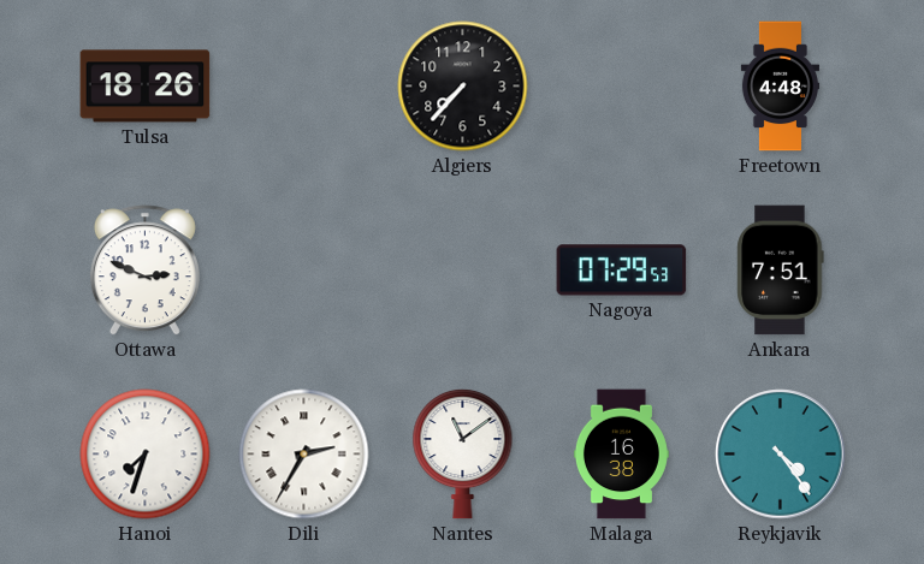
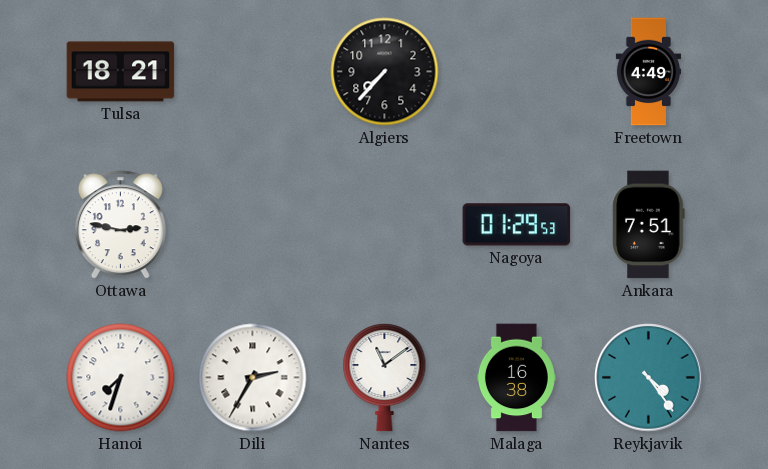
Tulsa: 18:26 -> 18:21
Freetown: 4:48 -> 4:49
Ottawa: 2:49 -> 2:47
Nagoya: 07:29 -> 01:29
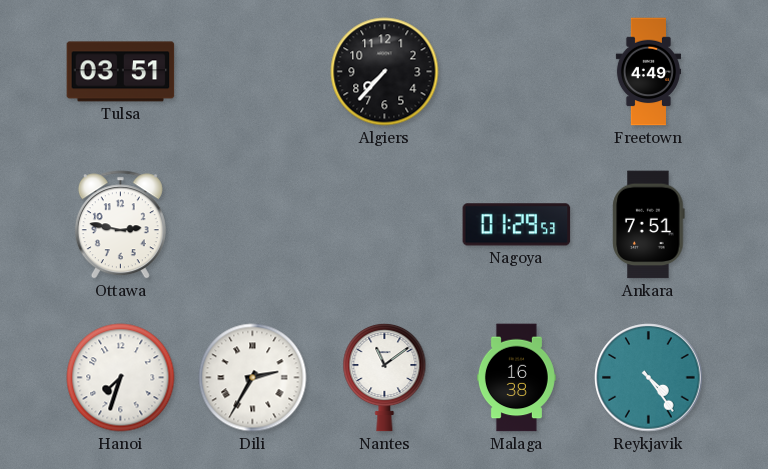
Tulsa: 18:21 -> 03:51
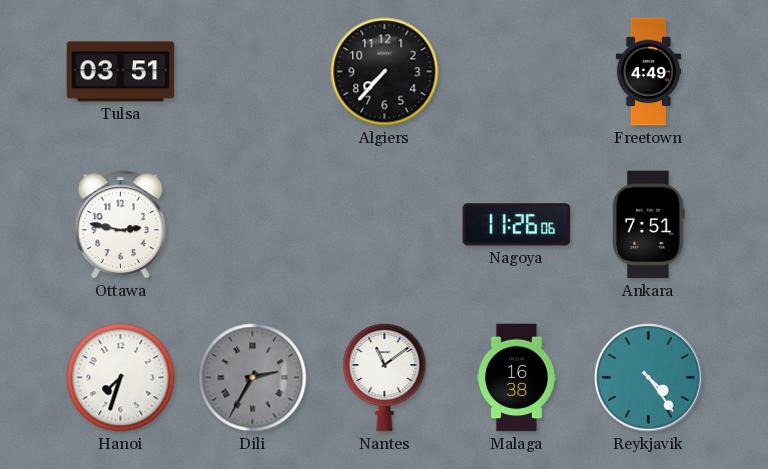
Nagoya: 01:29 -> 11:26
Dili dial: white -> grey
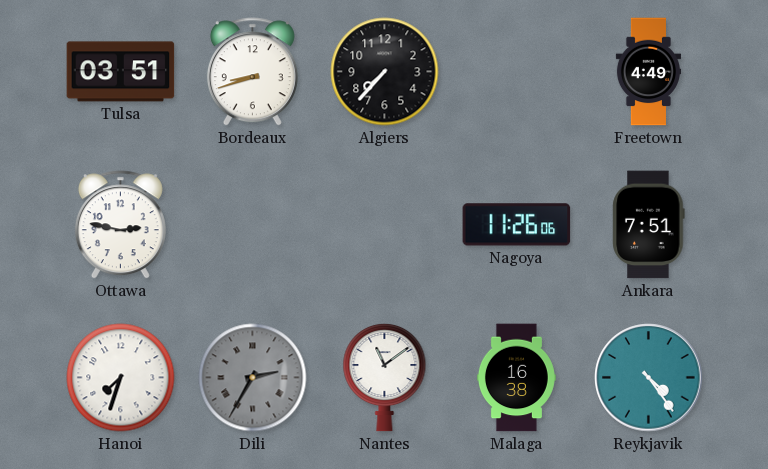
Bordeaux: none -> 8:42
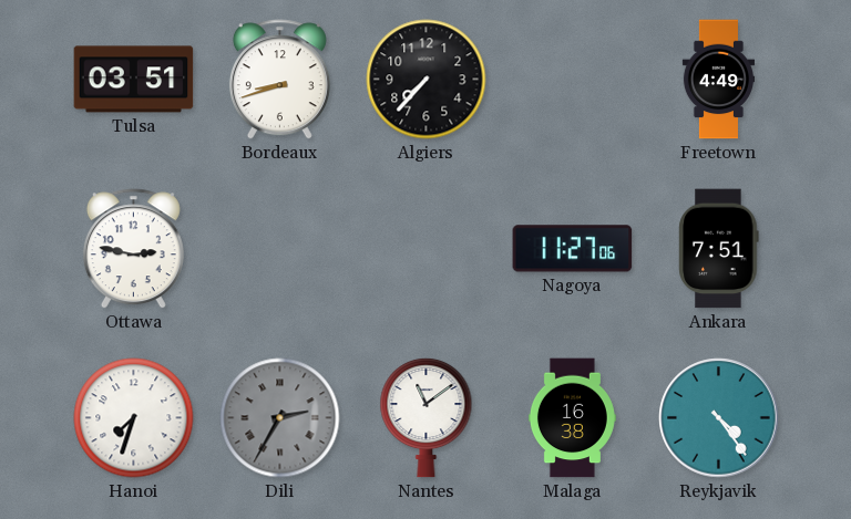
Nagoya: 11:26 -> 11:27
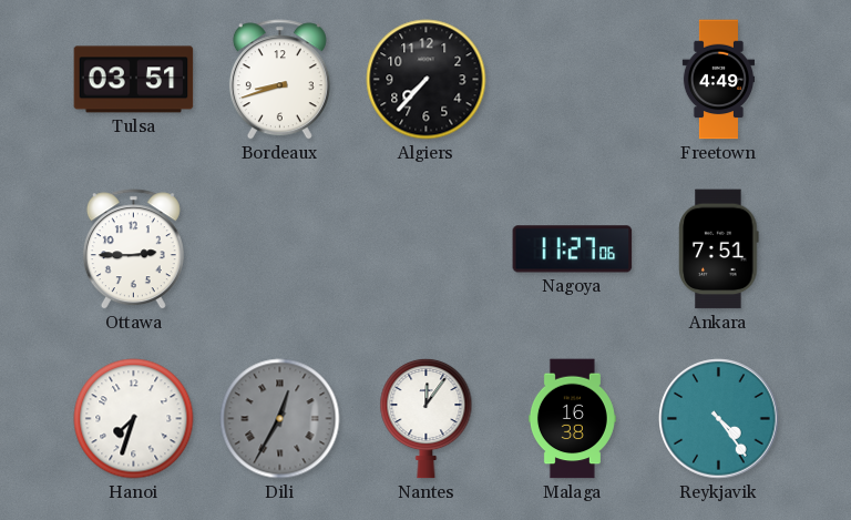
Ottawa: 2:47 -> 2:45
Dili: 2:35 -> 12:35
Nantes: 11:09 -> 12:06
